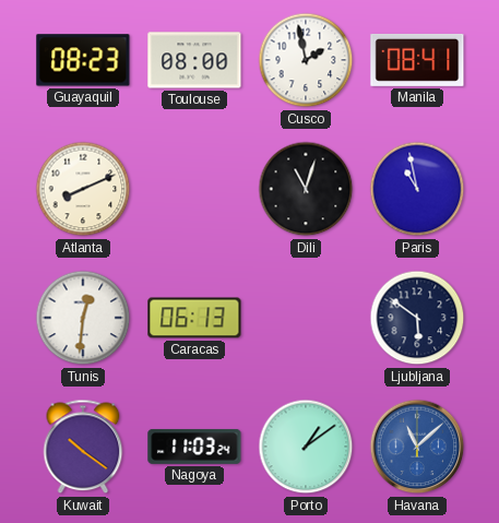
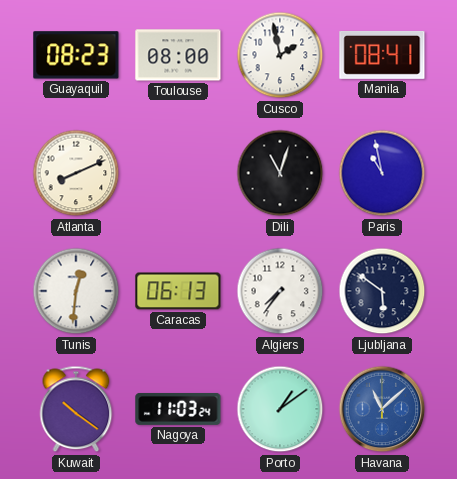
Algiers: none -> 7:36
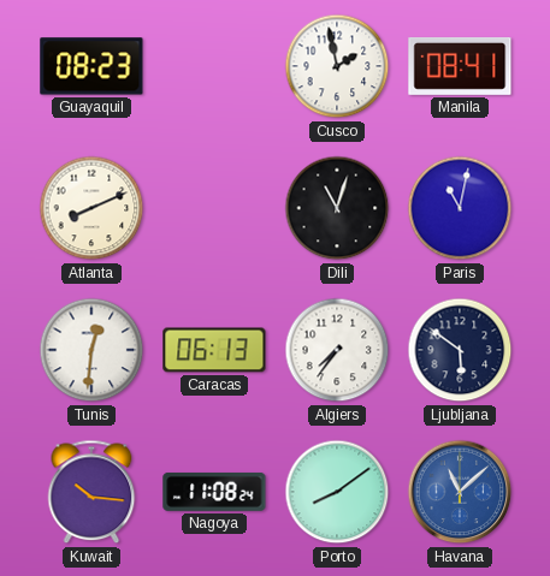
Toulouse: 08:00 -> none
Paris: 10:58 -> 11:02
Kuwait: 10:21 -> 10:16
Nagoya: 11:03 -> 11:08
Porto: 1:09 -> 8:09
